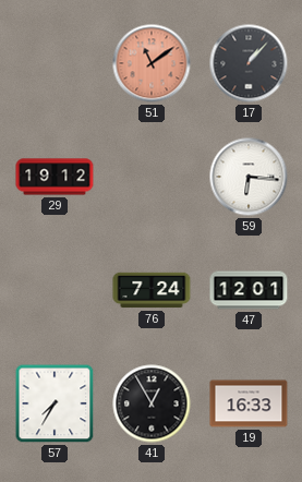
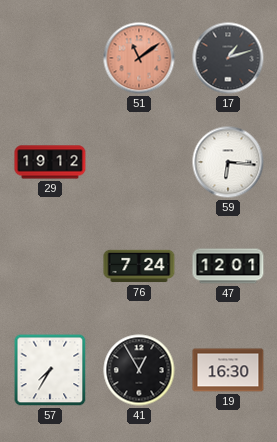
17: 1:07 -> 1:12
19: 16:33 -> 16:30
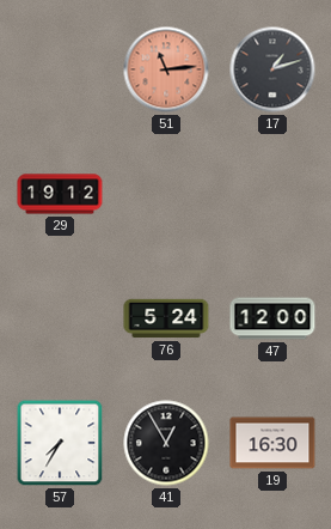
51: 11:09 -> 11:14
59: 6:16 -> none
76: 7:24 -> 5:24
47: 12:01 -> 12:00
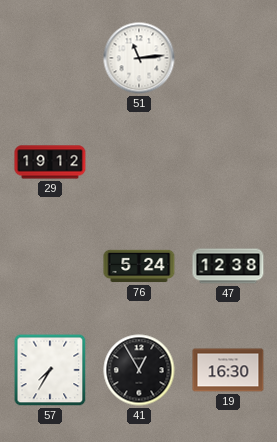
51 dial: salmon -> white
17: 1:12 -> none
47: 12:00 -> 12:38
